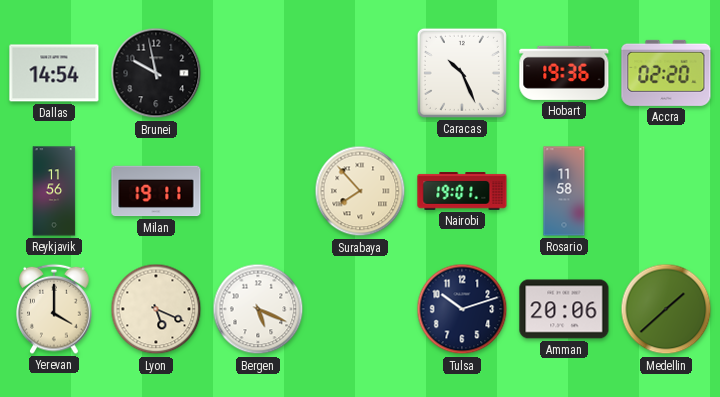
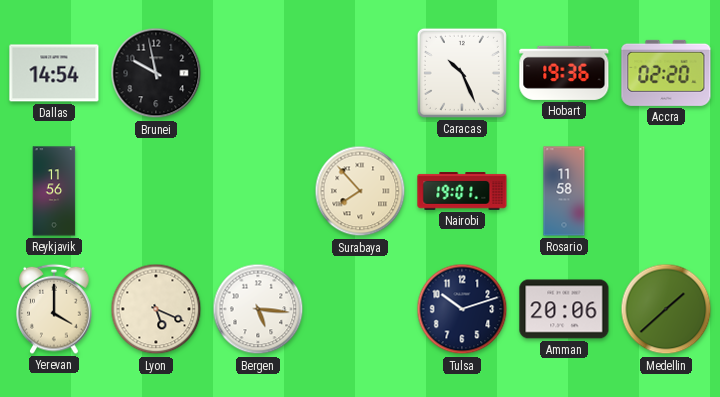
Milan: 19:11 -> none
Bergen: 5:19 -> 5:16
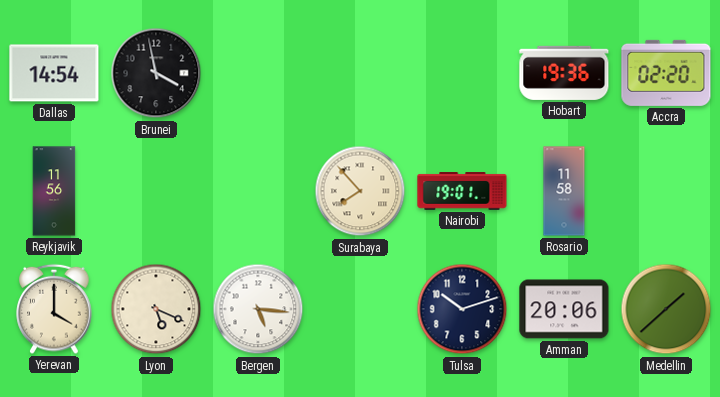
Brunei: 9:58 -> 3:58
Caracas: 10:26 -> none
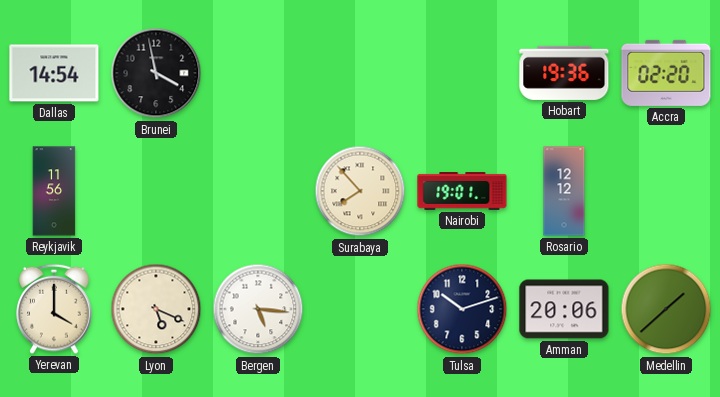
Rosario: 11:58 -> 12:12
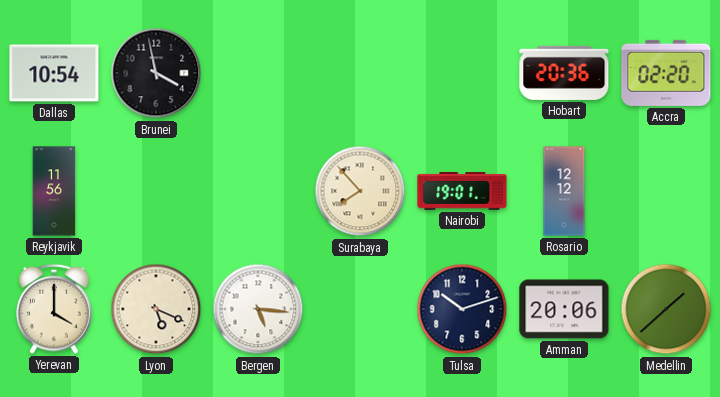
Dallas: 14:54 -> 10:54
Hobart: 19:36 -> 20:36
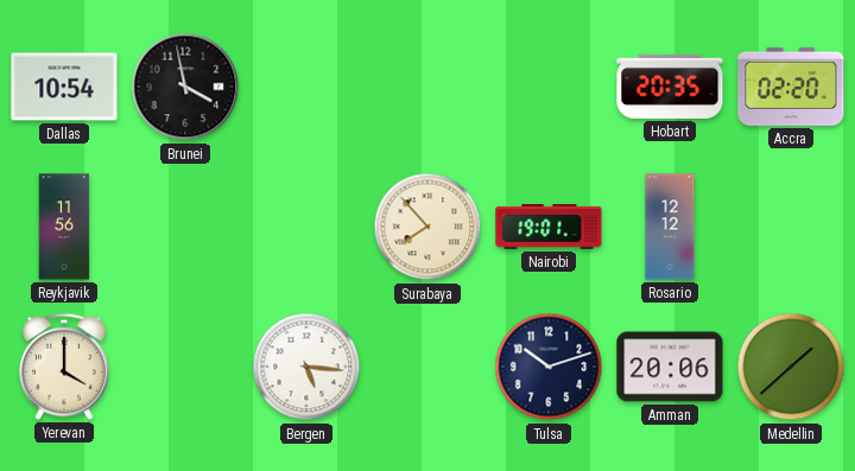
Hobart: 20:36 -> 20:35
Lyon: 5:19 -> none
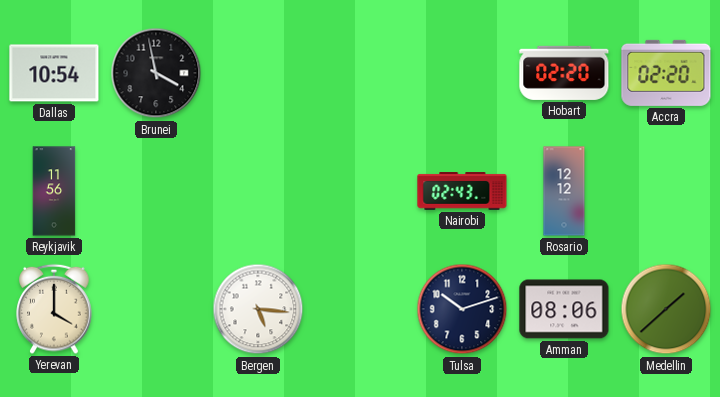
Hobart: 20:35 -> 02:20
Surabaya: 7:53 -> none
Nairobi: 19:01 -> 02:43
Amman: 20:06 -> 08:06
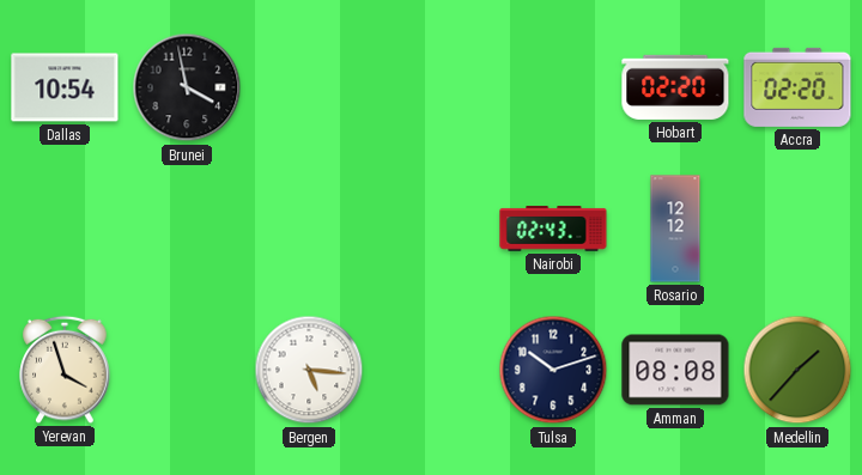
Reykjavik: 11:56 -> none
Yerevan: 4:00 -> 3:57
Amman: 08:06 -> 08:08
Medellin: 1:38 -> 1:37
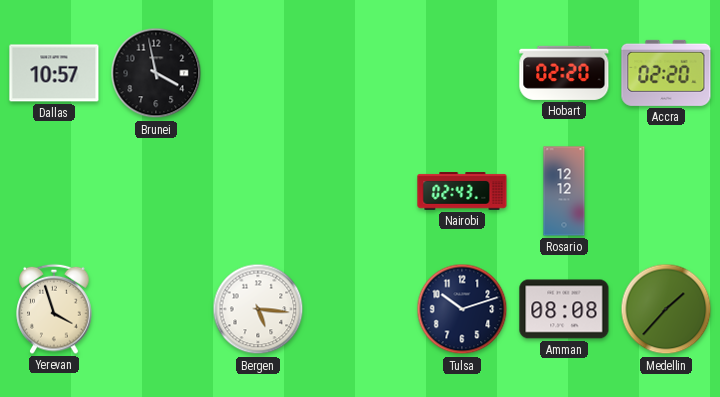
Dallas: 10:54 -> 10:57
